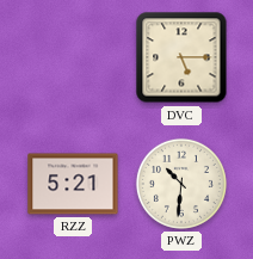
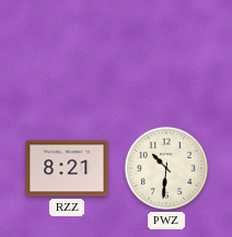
DVC: 5:15 -> none
RZZ: 5:21 -> 8:21
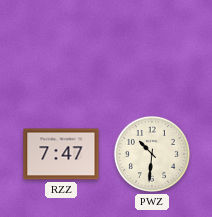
RZZ: 8:21 -> 7:47
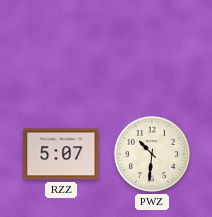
RZZ: 7:47 -> 5:07
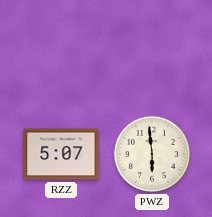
PWZ: 10:31 -> 5:59
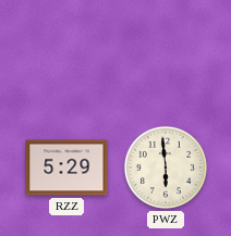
RZZ: 5:07 -> 5:29
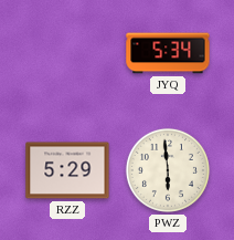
JYQ: none -> 5:34
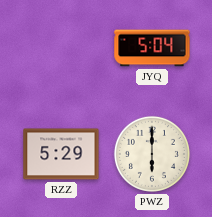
JYQ: 5:34 -> 5:04
PWZ: 5:59 -> 6:00
